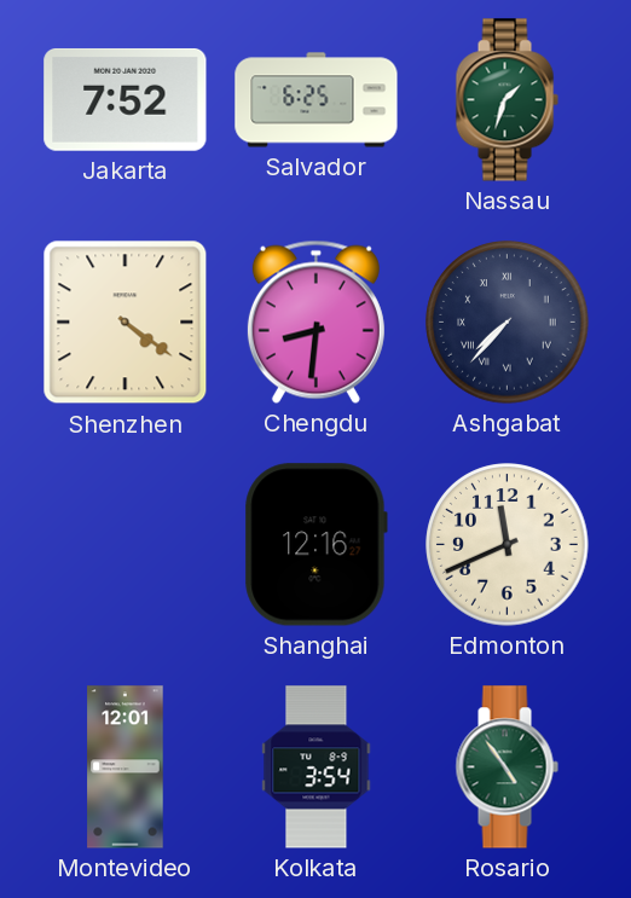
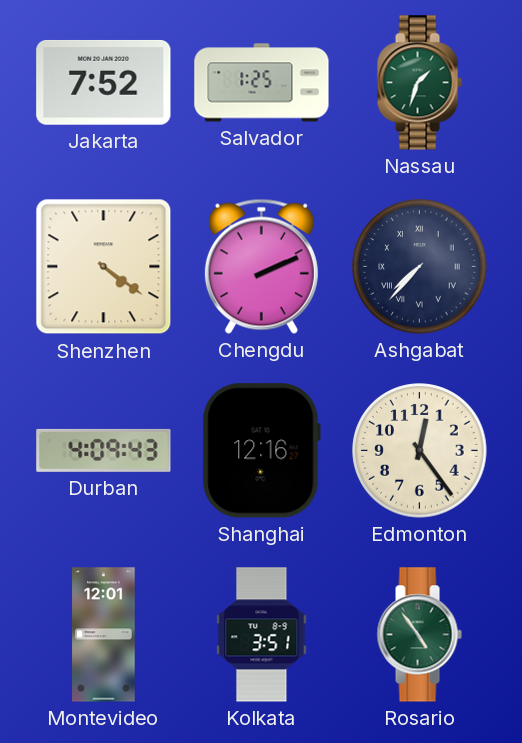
Salvador: 6:25 -> 1:25
Chengdu: 8:31 -> 2:11
Durban: none -> 4:09
Edmonton: 11:41 -> 12:24
Kolkata: 3:54 -> 3:51
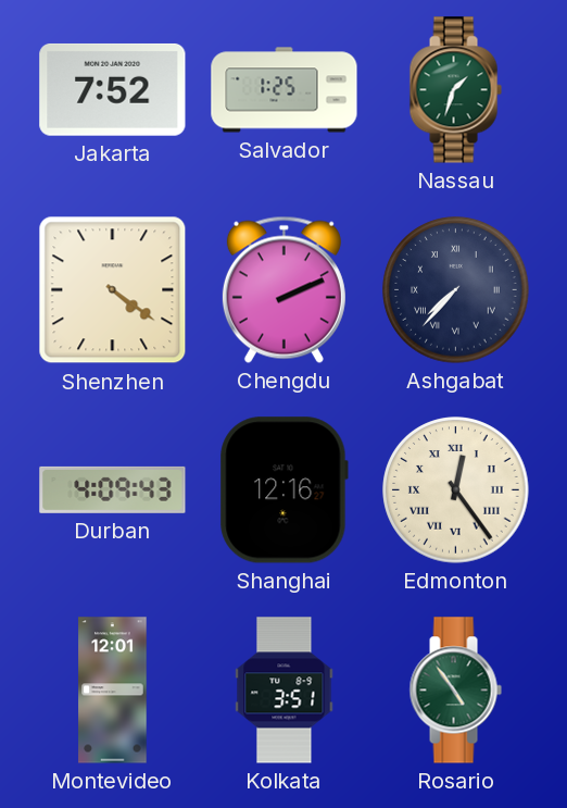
Edmonton numerals: Arabic -> Roman
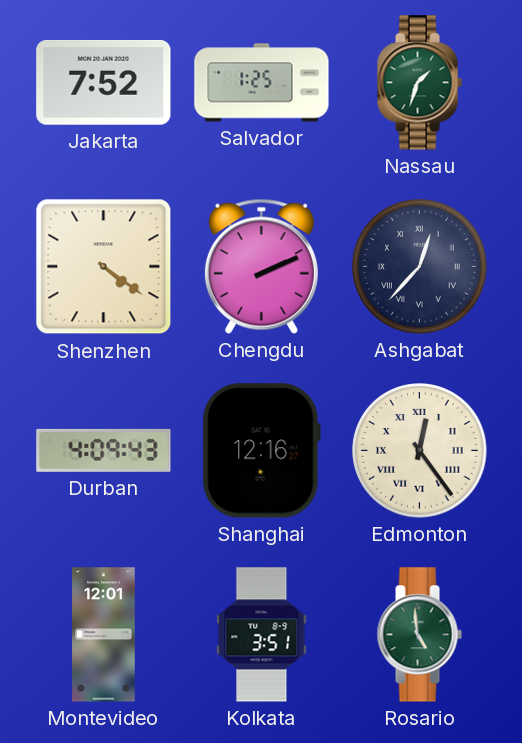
Ashgabat: 7:37 -> 12:37
Rosario: 4:54 -> 4:59
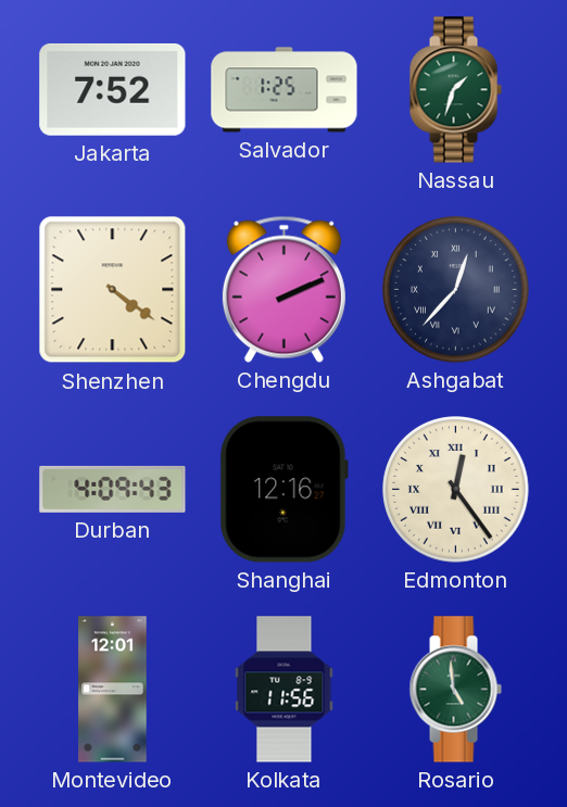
Kolkata: 3:51 -> 11:56
